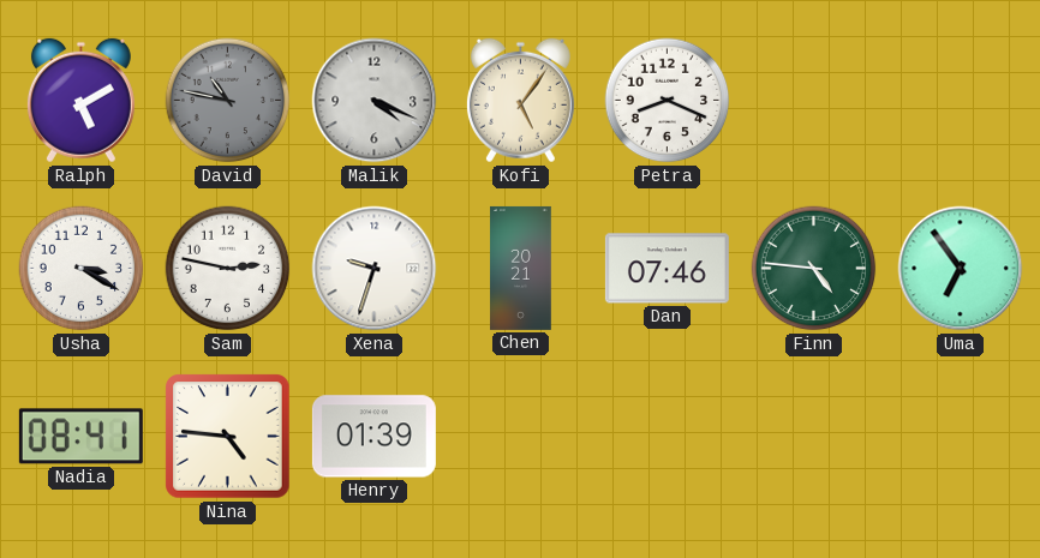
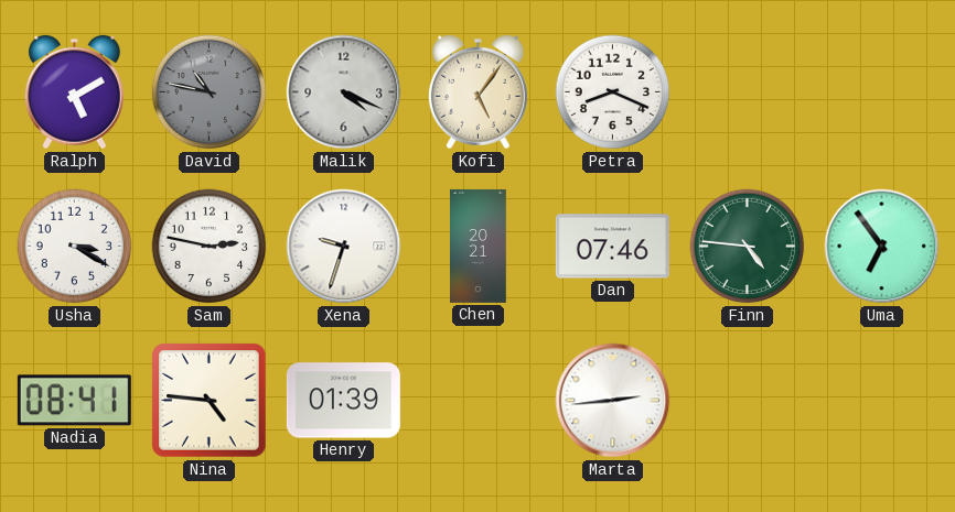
Marta: none -> 2:44
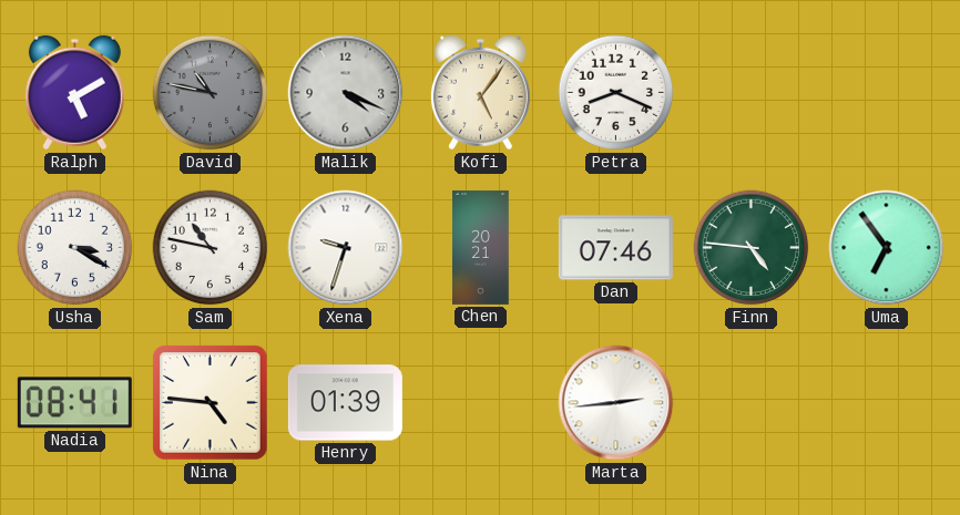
Sam: 2:47 -> 10:47
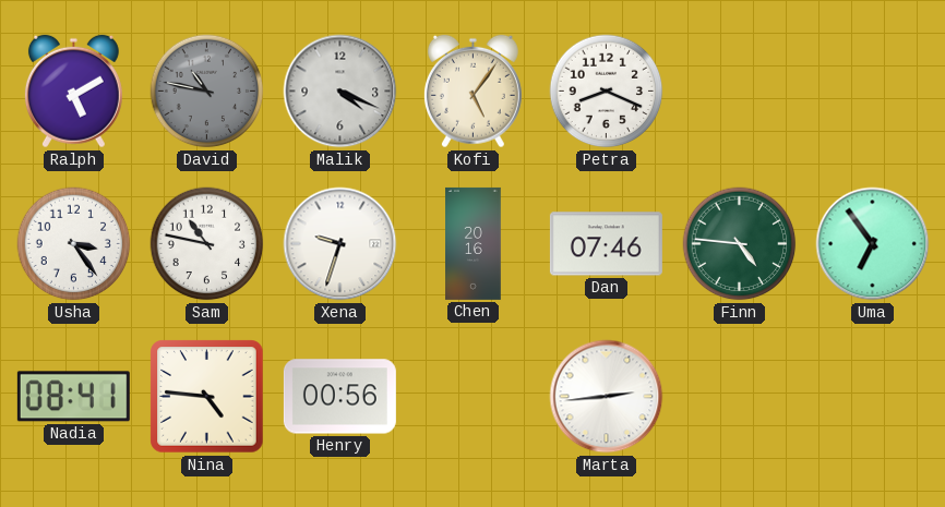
Usha: 3:20 -> 3:24
Chen: 20:21 -> 20:16
Henry: 01:39 -> 00:56
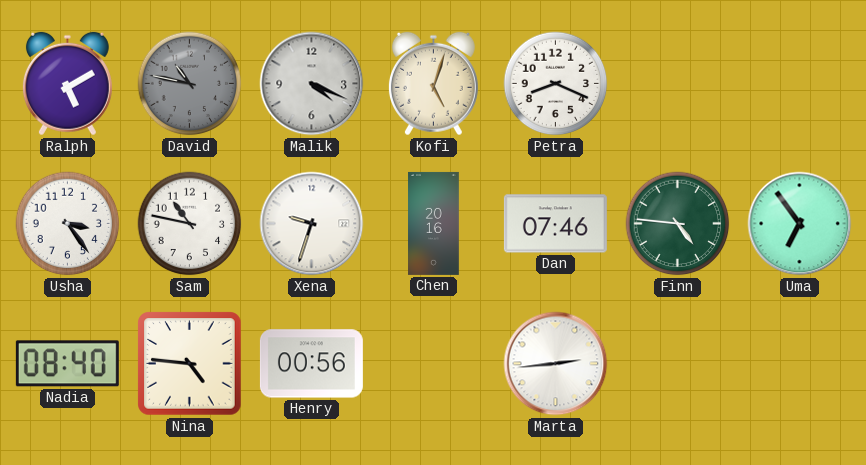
Kofi: 5:06 -> 5:03
Nadia: 08:41 -> 08:40
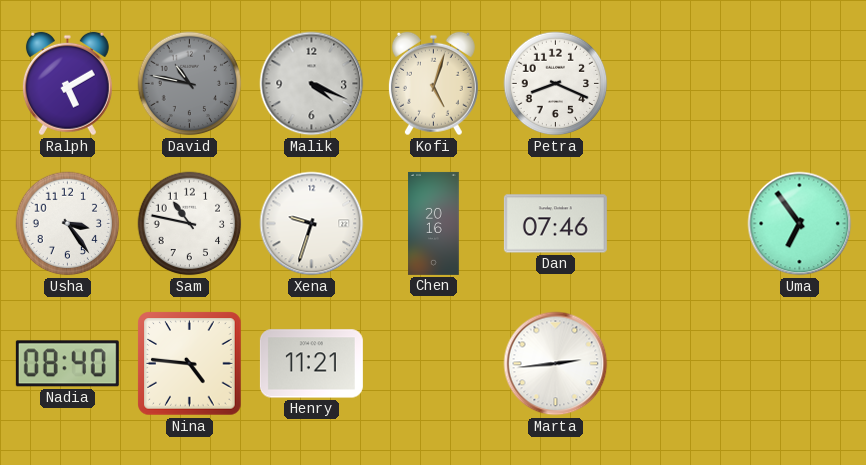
Finn: 4:46 -> none
Henry: 00:56 -> 11:21
